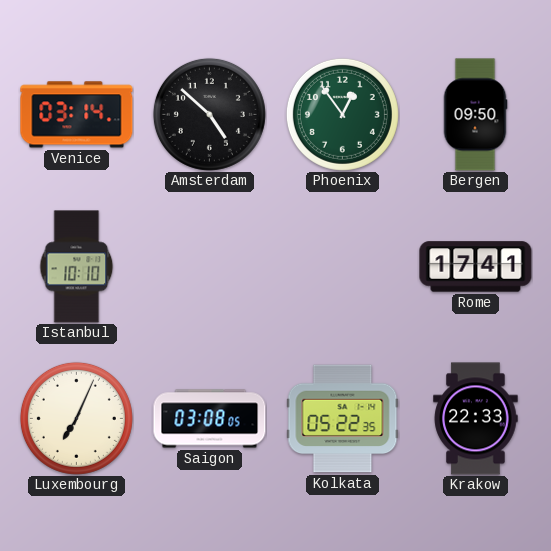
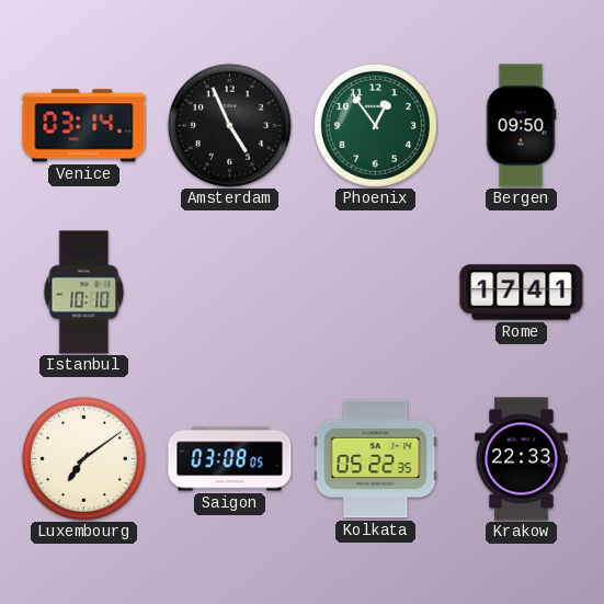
Amsterdam: 4:52 -> 4:56
Luxembourg: 7:04 -> 7:09
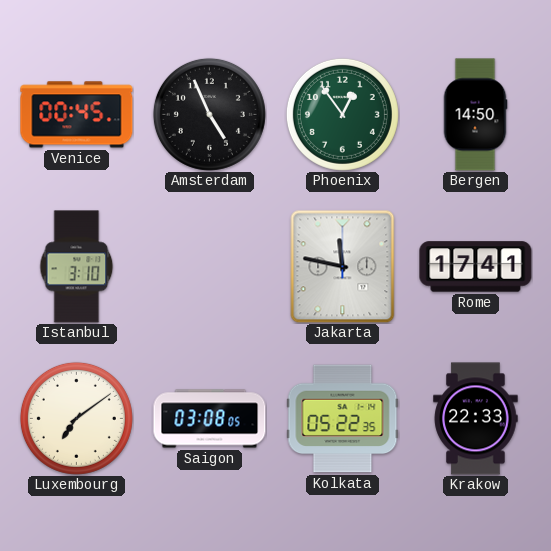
Venice: 03:14 -> 00:45
Bergen: 09:50 -> 14:50
Istanbul: 10:10 -> 3:10
Jakarta: none -> 11:47
